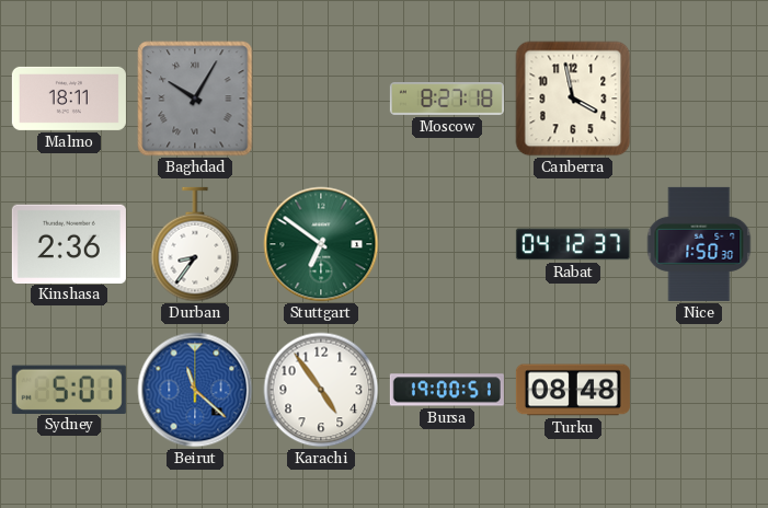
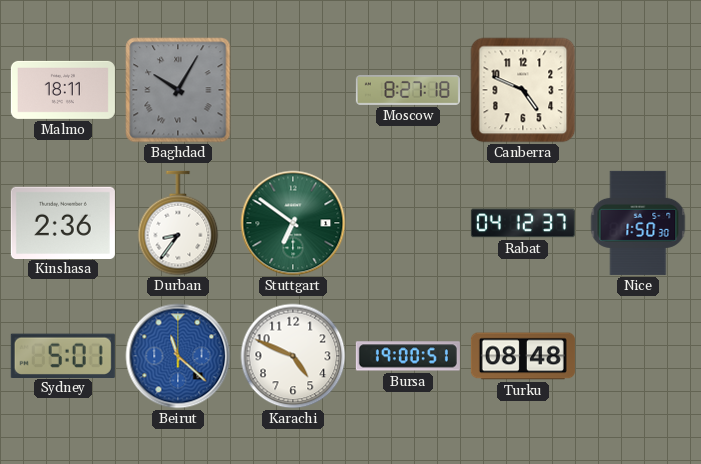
Canberra: 3:58 -> 4:49
Karachi: 4:54 -> 4:49
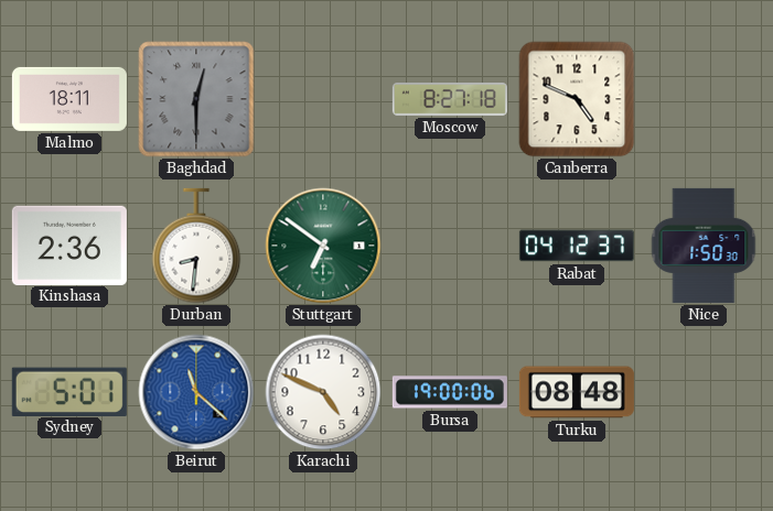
Baghdad: 10:05 -> 12:30
Durban: 8:36 -> 8:31
Bursa: 19:00:51 -> 19:00:06
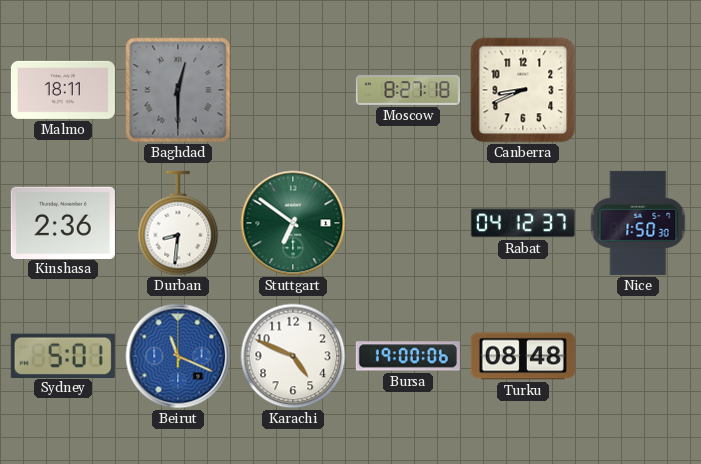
Canberra: 4:49 -> 8:41
Beirut: 11:22 -> 11:19
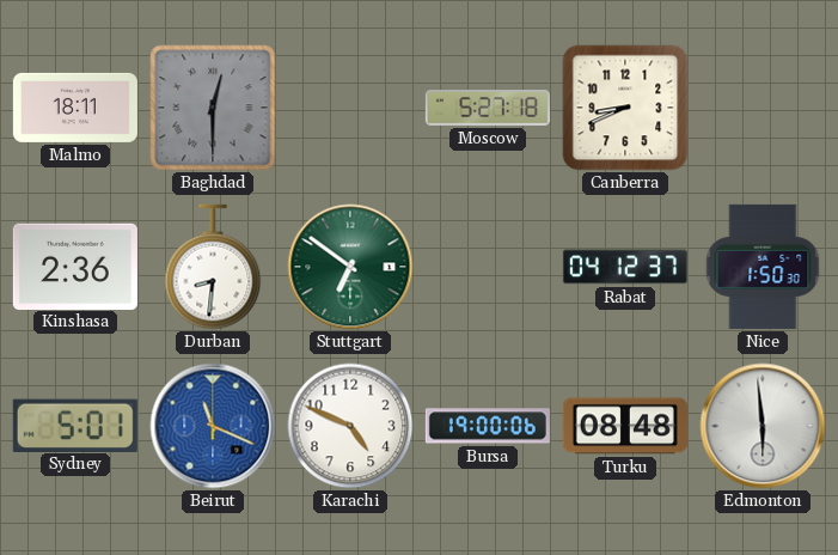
Moscow: 8:27 -> 5:27
Edmonton: none -> 5:59
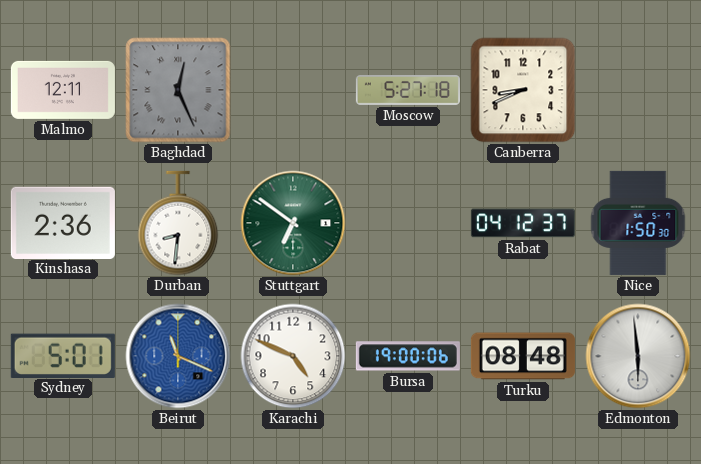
Malmo: 18:11 -> 12:11
Baghdad: 12:30 -> 12:26
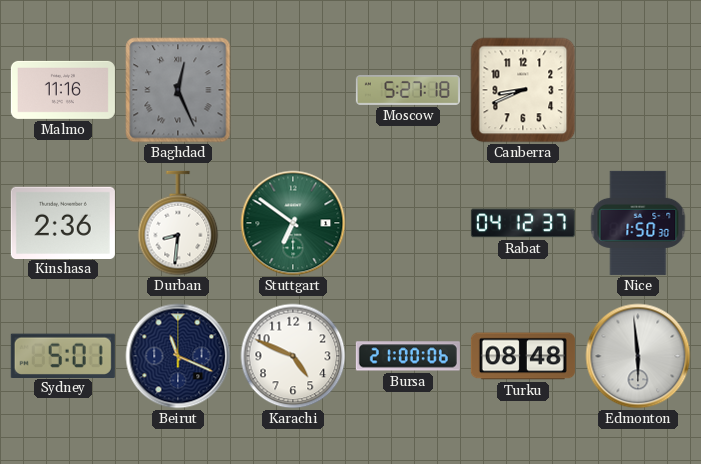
Malmo: 12:11 -> 11:16
Beirut dial: blue -> navy
Bursa: 19:00 -> 21:00
